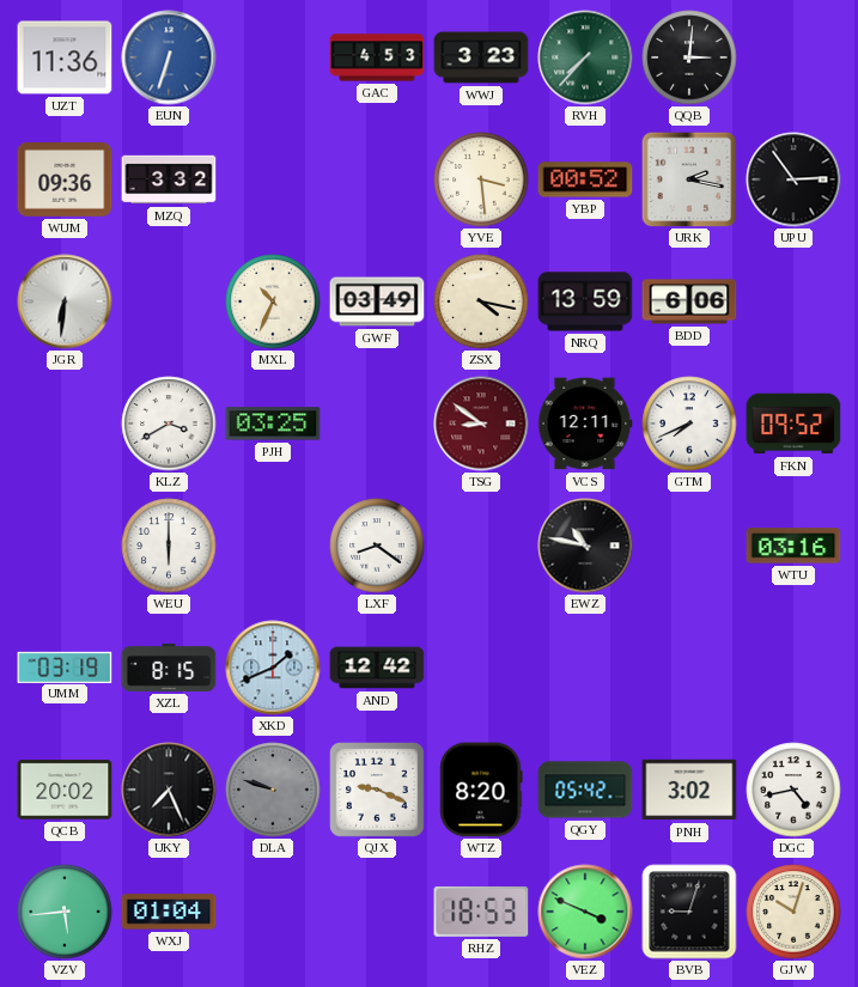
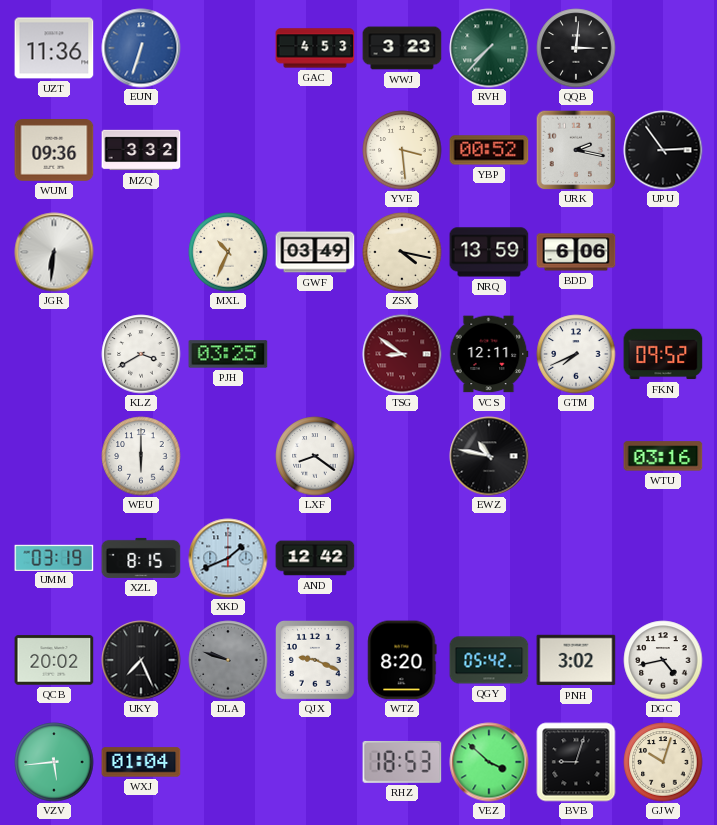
VEZ: 3:49 -> 3:52
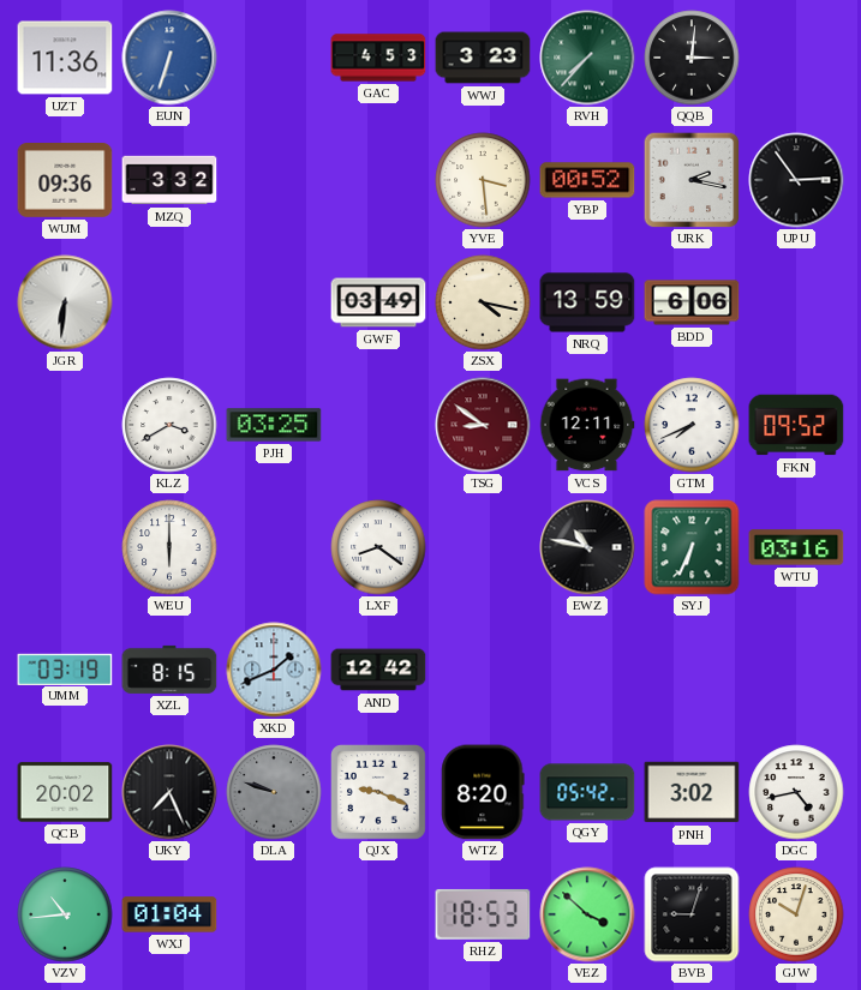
MXL: 10:34 -> none
SYJ: none -> 6:34
VZV: 5:44 -> 10:44
